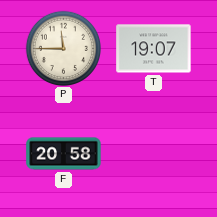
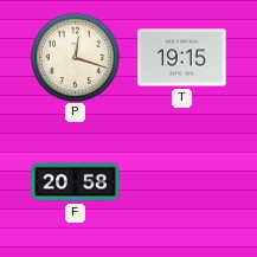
P: 11:45 -> 12:18
T: 19:07 -> 19:15
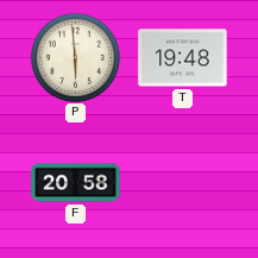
P: 12:18 -> 5:59
T: 19:15 -> 19:48
